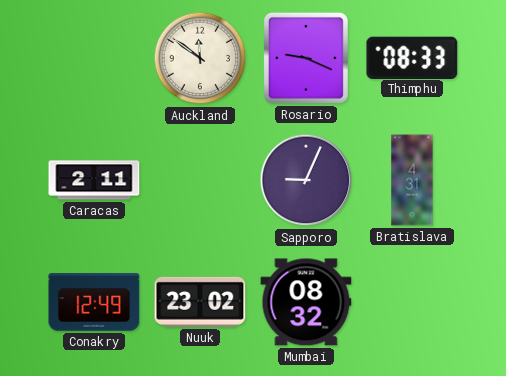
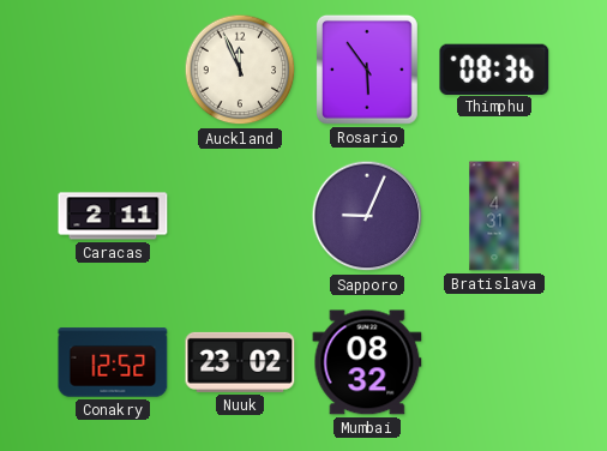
Auckland: 11:51 -> 11:56
Rosario: 9:19 -> 5:54
Thimphu: 08:33 -> 08:36
Conakry: 12:49 -> 12:52
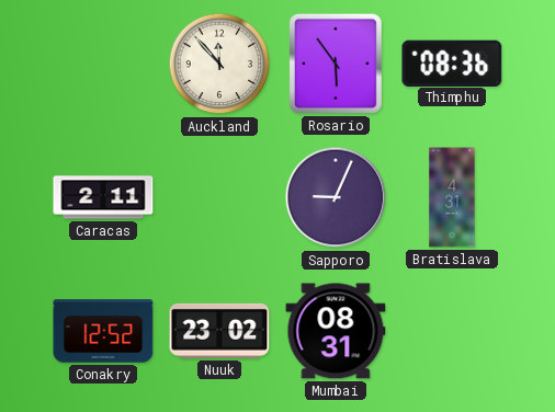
Auckland: 11:56 -> 11:53
Mumbai: 08:32 -> 08:31
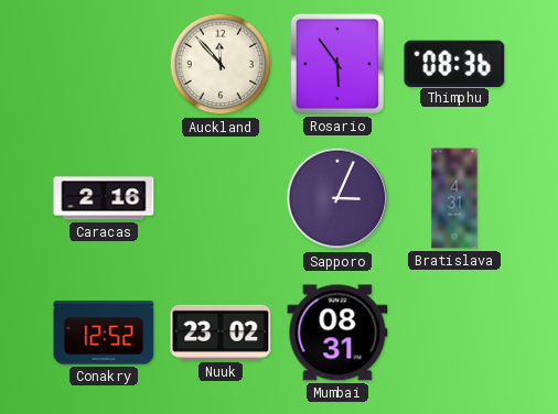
Caracas: 2:11 -> 2:16
Sapporo: 9:04 -> 3:04
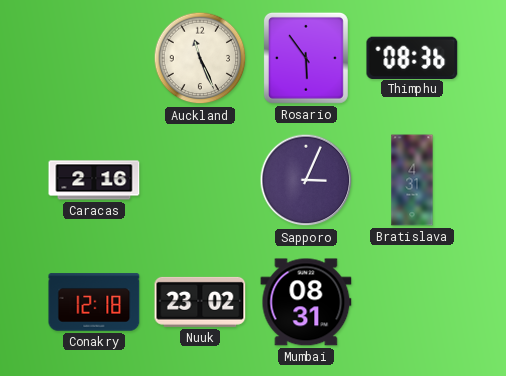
Auckland: 11:53 -> 11:26
Conakry: 12:52 -> 12:18
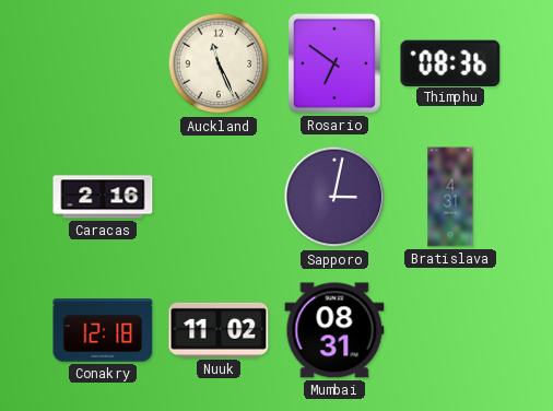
Rosario: 5:54 -> 6:51
Sapporo: 3:04 -> 3:02
Nuuk: 23:02 -> 11:02
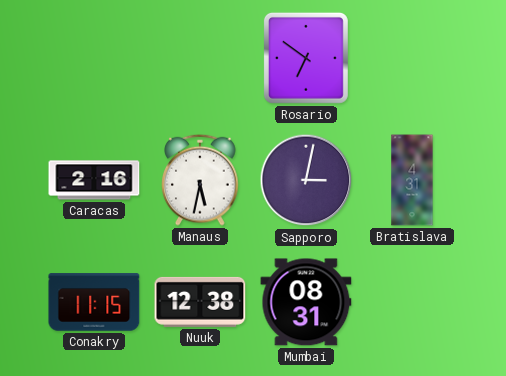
Auckland: 11:26 -> none
Thimphu: 08:36 -> none
Manaus: none -> 5:32
Conakry: 12:18 -> 11:15
Nuuk: 11:02 -> 12:38
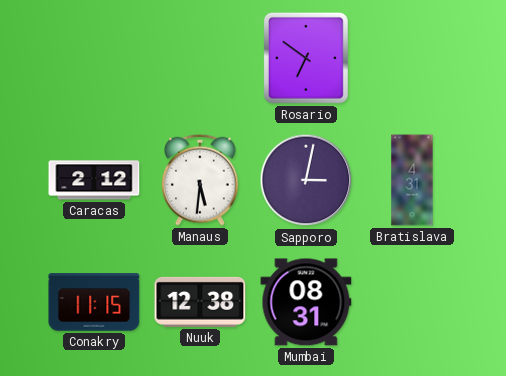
Caracas: 2:16 -> 2:12
Manaus: 5:32 -> 5:31
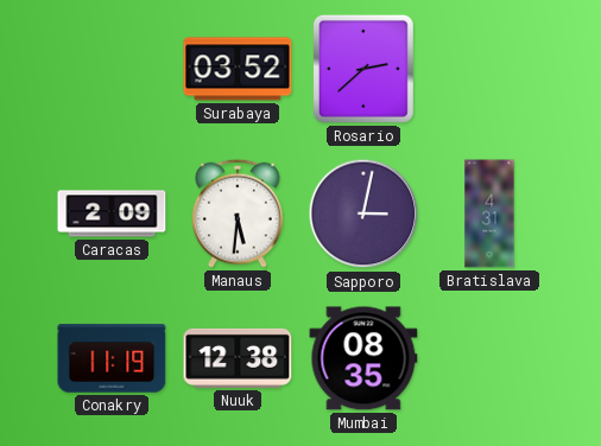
Surabaya: none -> 03:52
Rosario: 6:51 -> 2:38
Caracas: 2:12 -> 2:09
Conakry: 11:15 -> 11:19
Mumbai: 08:31 -> 08:35
